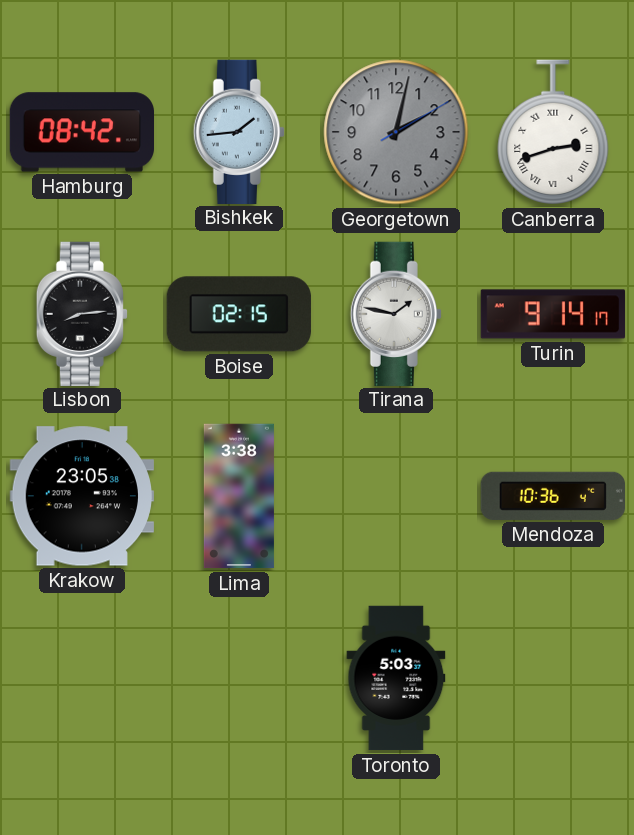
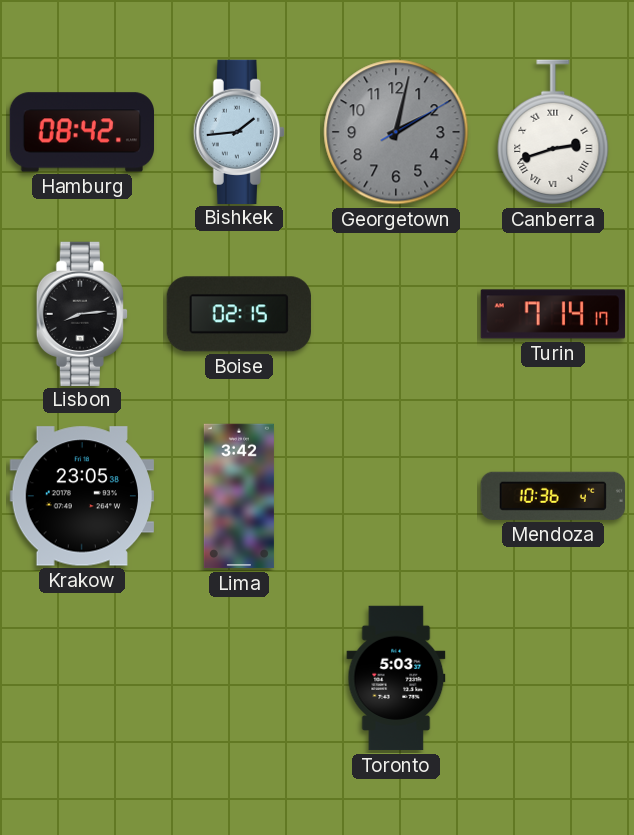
Tirana: 1:47 -> none
Turin: 9:14 -> 7:14
Lima: 3:38 -> 3:42
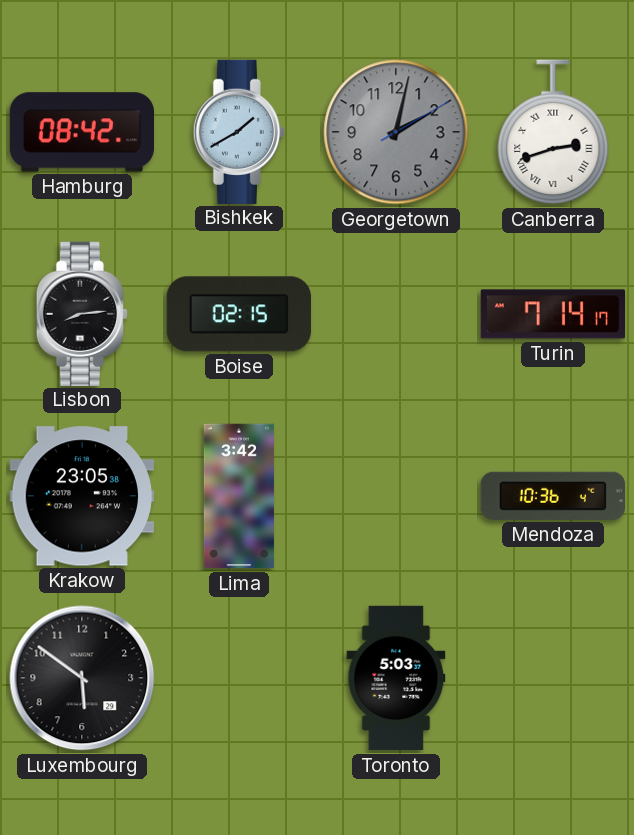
Bishkek: 1:44 -> 1:40
Luxembourg: none -> 5:51
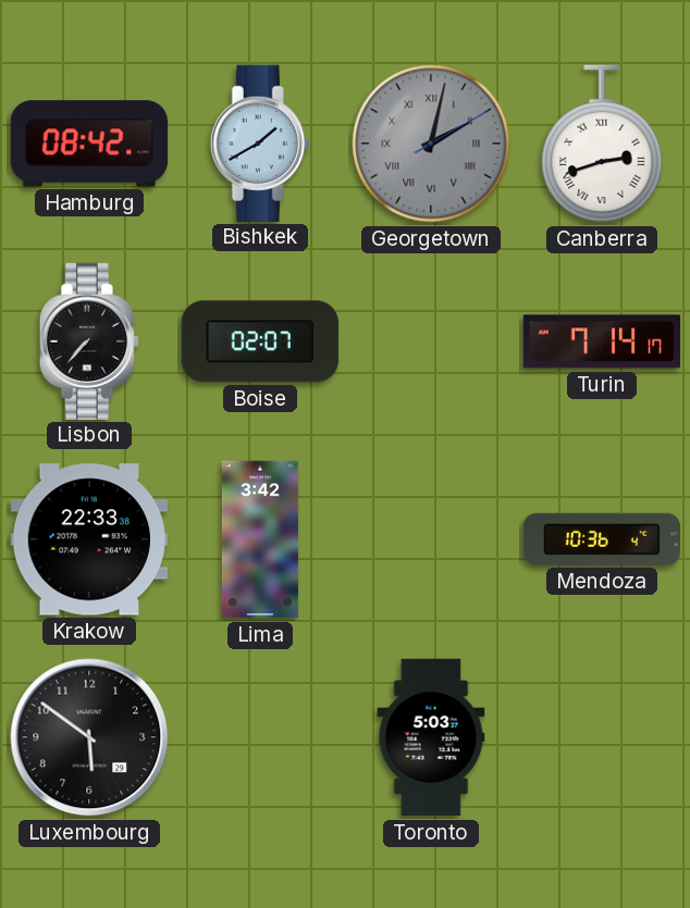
Georgetown numerals: Arabic -> Roman
Lisbon: 8:14 -> 7:37
Boise: 02:15 -> 02:07
Krakow: 23:05 -> 22:33
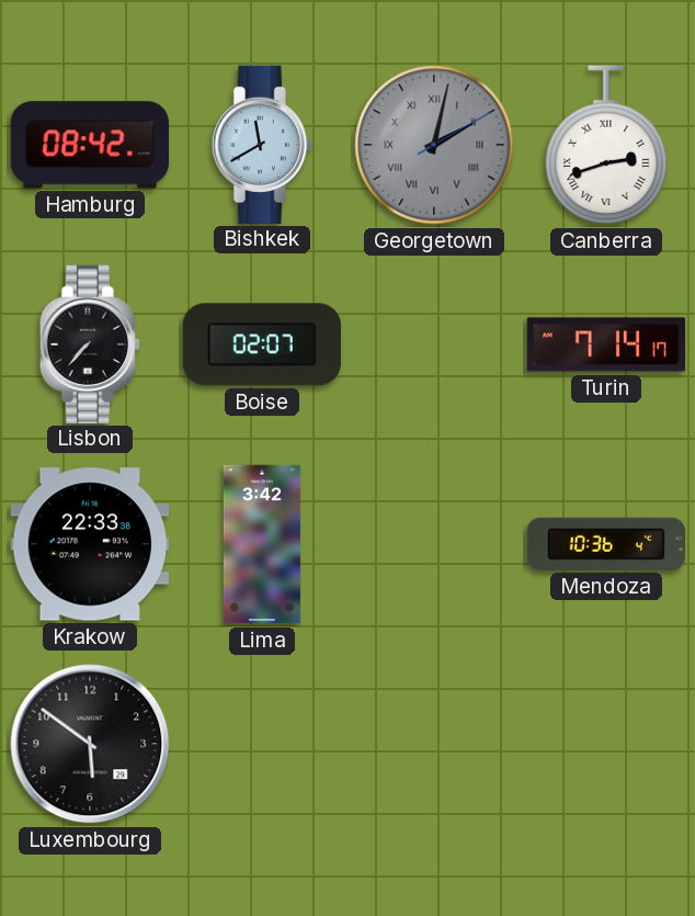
Bishkek: 1:40 -> 11:40
Toronto: 5:03 -> none
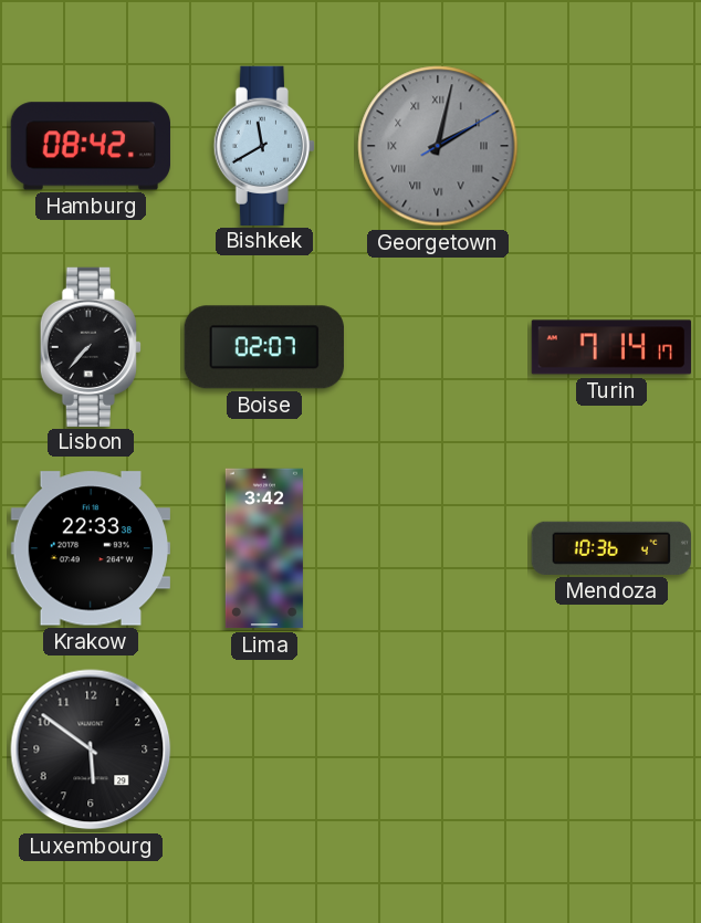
Canberra: 2:42 -> none
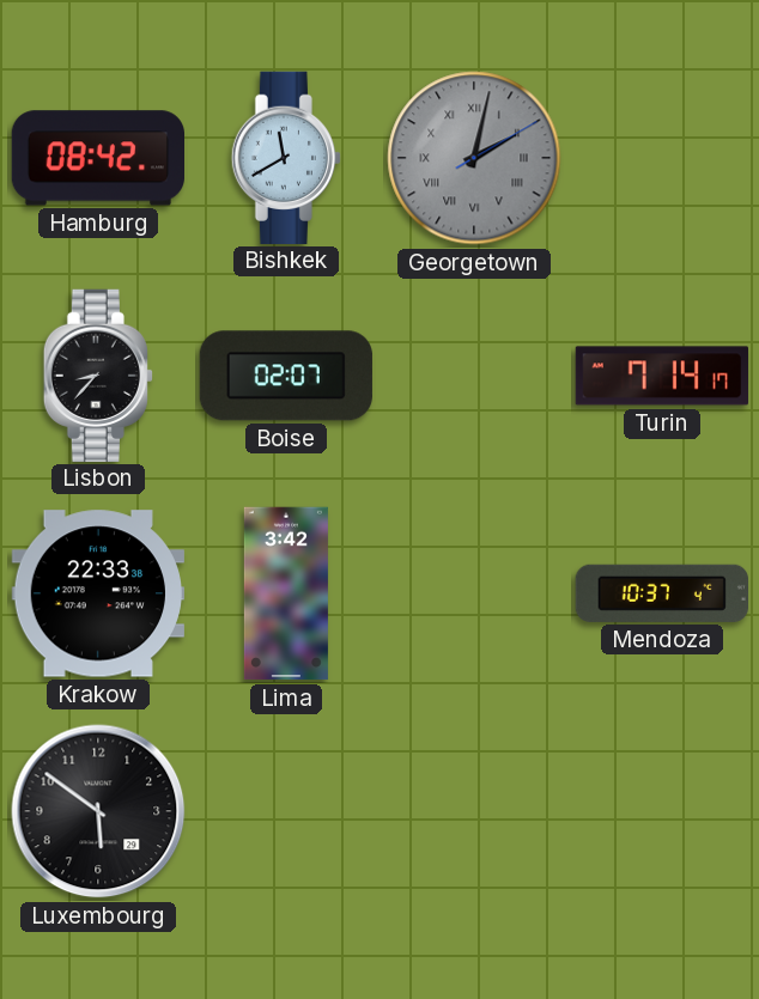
Lisbon: 7:37 -> 8:37
Mendoza: 10:36 -> 10:37
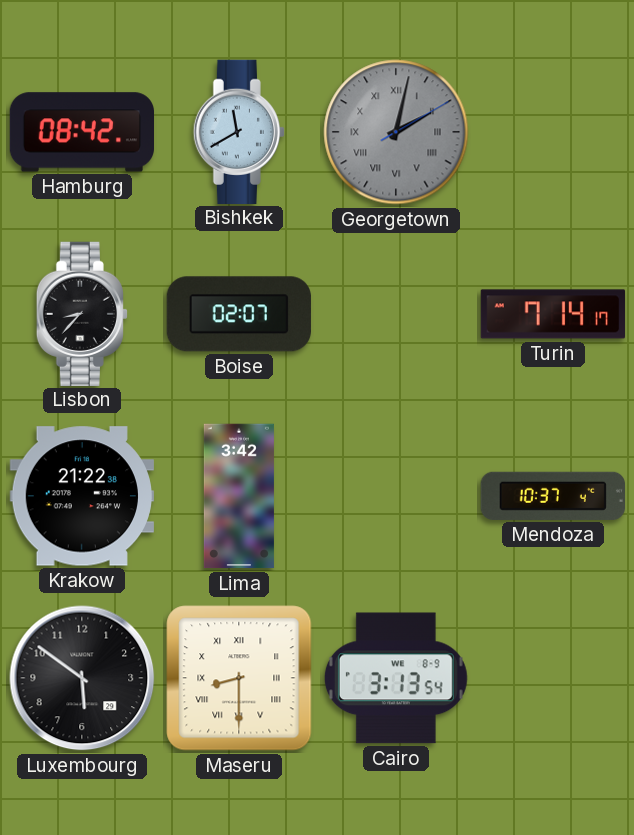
Krakow: 22:33 -> 21:22
Maseru: none -> 8:30
Cairo: none -> 3:13
